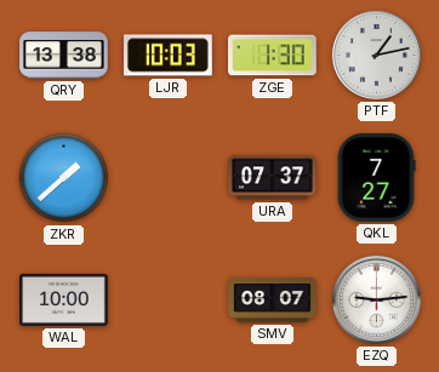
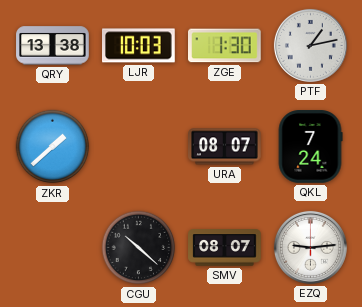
URA: 07:37 -> 08:07
QKL: 7:27 -> 7:24
WAL: 10:00 -> none
CGU: none -> 10:22
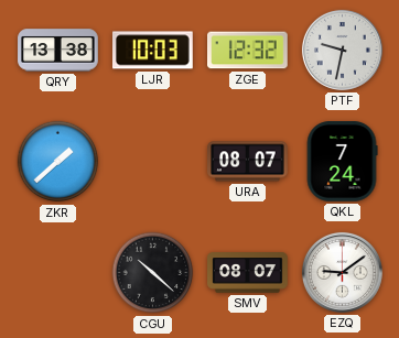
ZGE: 1:30 -> 12:32
PTF: 1:13 -> 9:32
EZQ: 9:14 -> 9:09
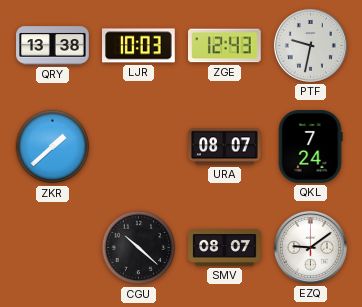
ZGE: 12:32 -> 12:43
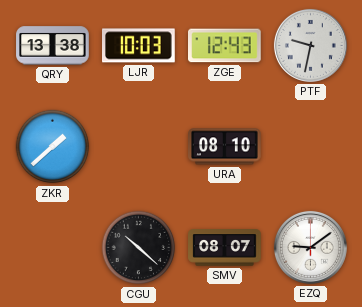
URA: 08:07 -> 08:10
QKL: 7:24 -> none
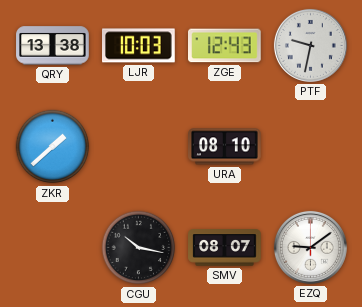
CGU: 10:22 -> 10:17
